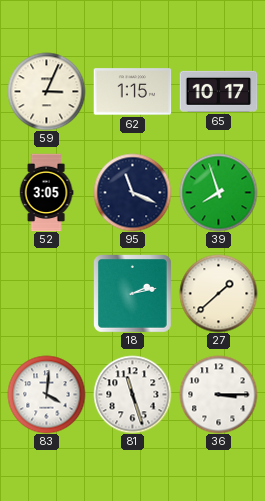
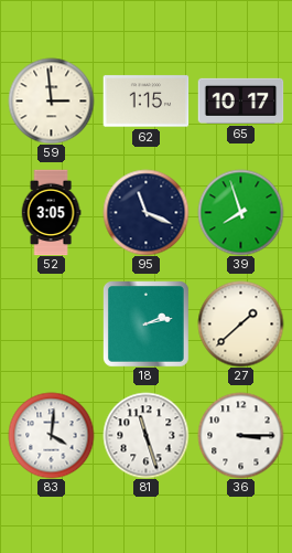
59: 3:04 -> 2:59
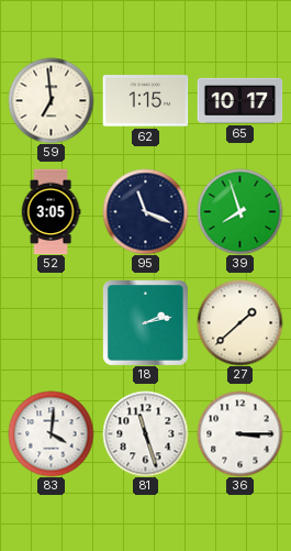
59: 2:59 -> 6:59
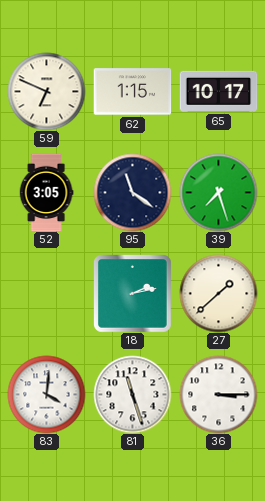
59: 6:59 -> 6:49
95: 11:19 -> 11:21
39: 7:57 -> 7:27
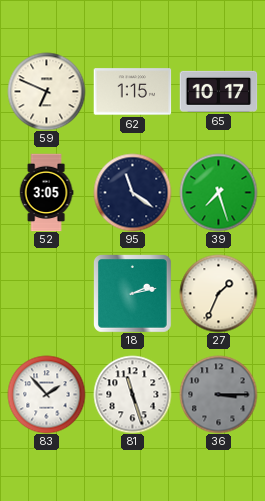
27: 1:38 -> 1:34
83: 4:01 -> 1:53
36 dial: white -> grey
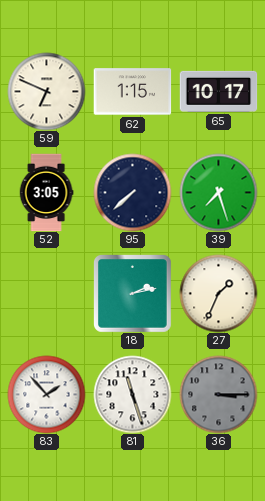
95: 11:21 -> 7:38
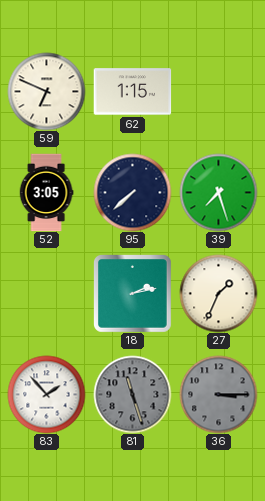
65: 10:17 -> none
81 dial: white -> grey
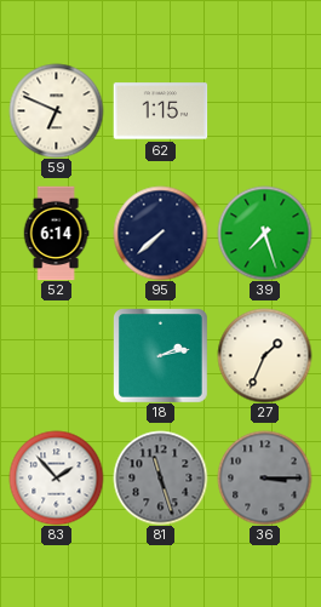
52: 3:05 -> 6:14
